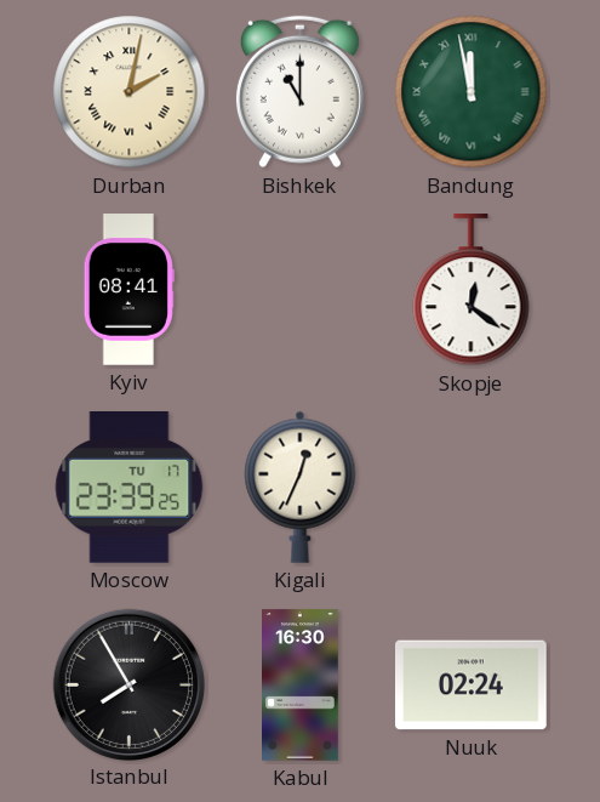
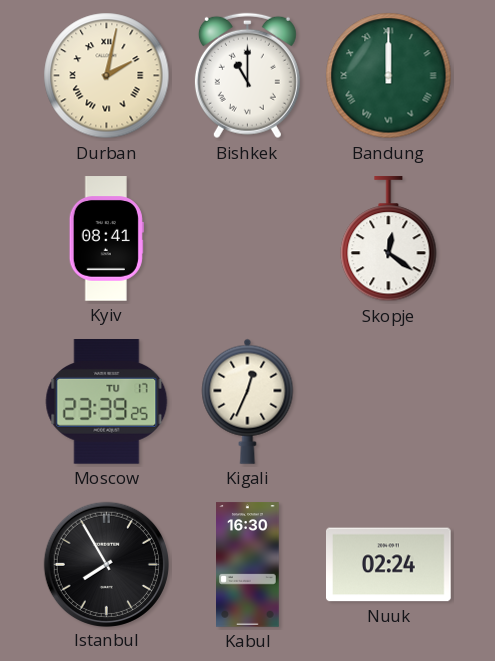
Bandung: 11:58 -> 12:00
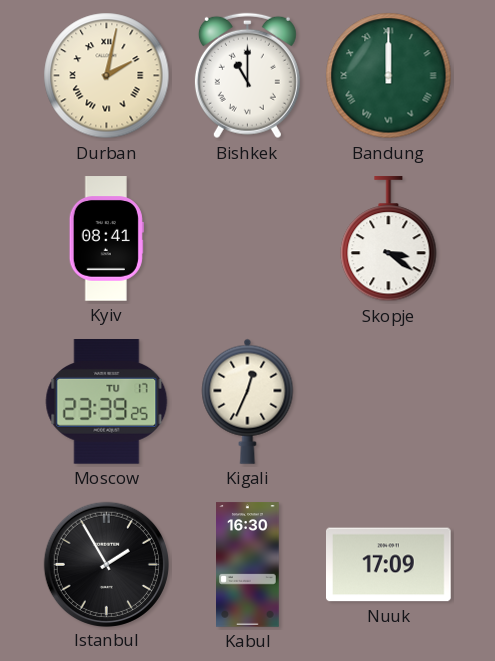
Skopje: 12:21 -> 3:21
Istanbul: 7:55 -> 1:55
Nuuk: 02:24 -> 17:09
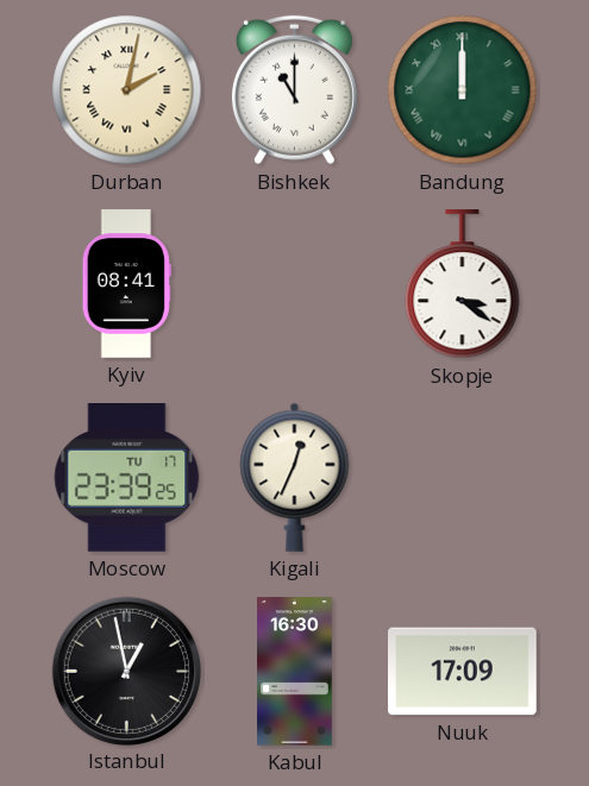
Istanbul: 1:55 -> 12:58
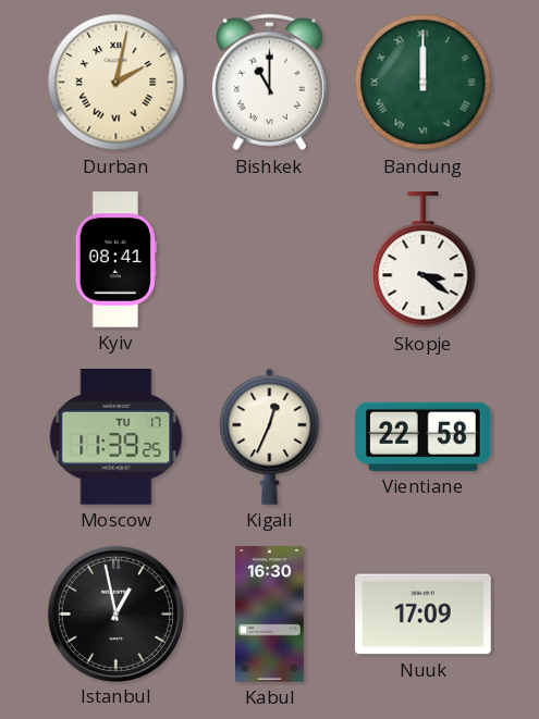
Moscow: 23:39 -> 11:39
Vientiane: none -> 22:58
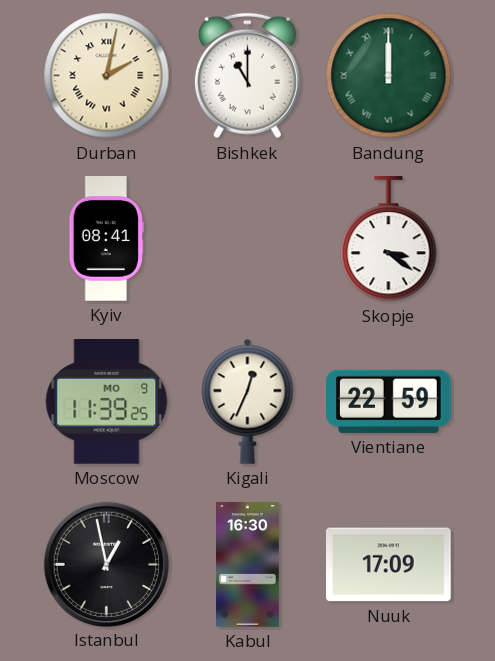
Moscow date: TU 17 -> MO 9
Vientiane: 22:58 -> 22:59
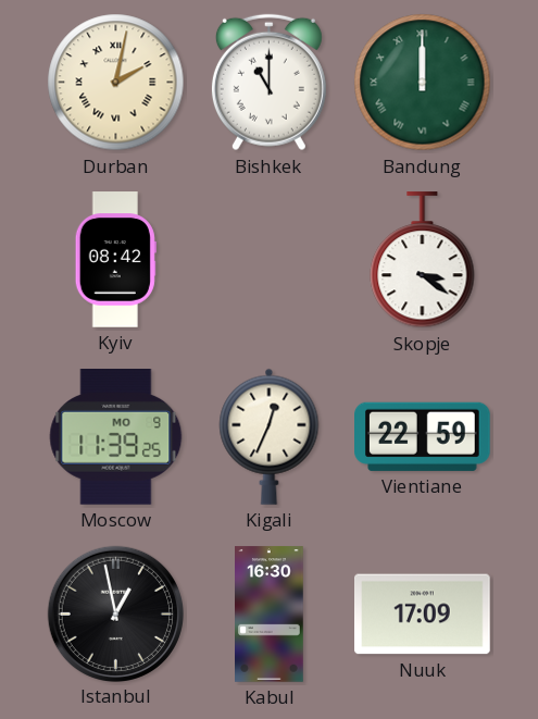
Kyiv: 08:41 -> 08:42
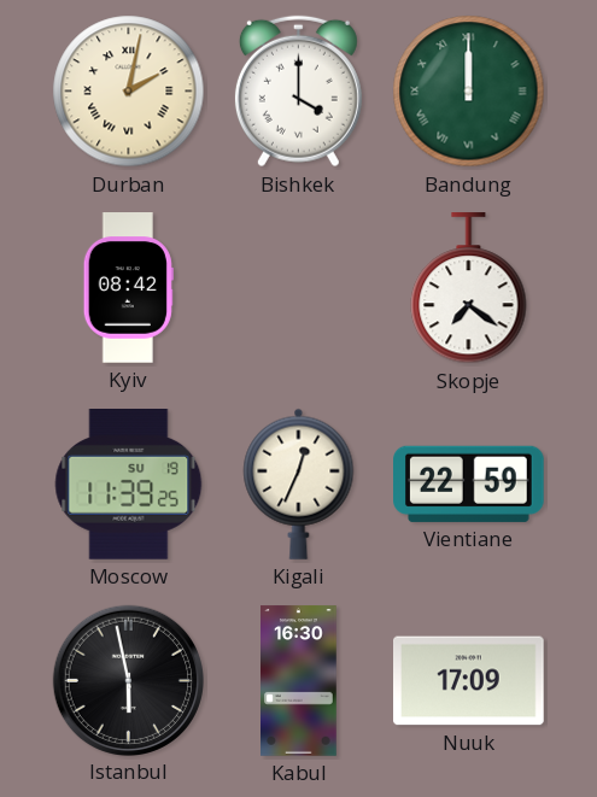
Bishkek: 11:00 -> 4:00
Skopje: 3:21 -> 7:21
Moscow date: MO 9 -> SU 19
Istanbul: 12:58 -> 5:58
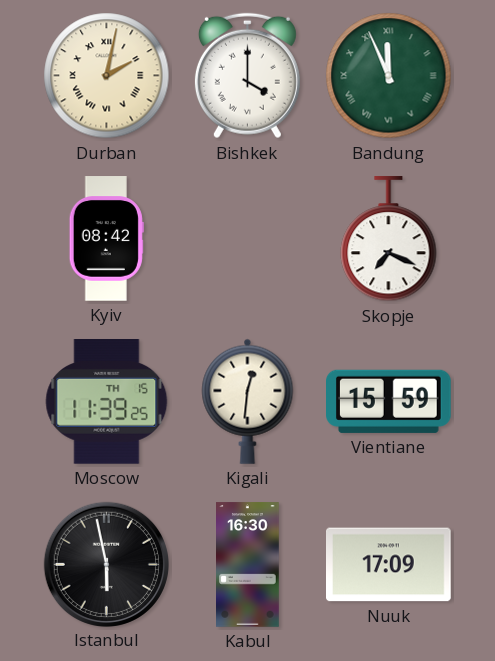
Bandung: 12:00 -> 11:56
Skopje: 7:21 -> 7:19
Moscow date: SU 19 -> TH 15
Kigali: 12:34 -> 12:31
Vientiane: 22:59 -> 15:59
